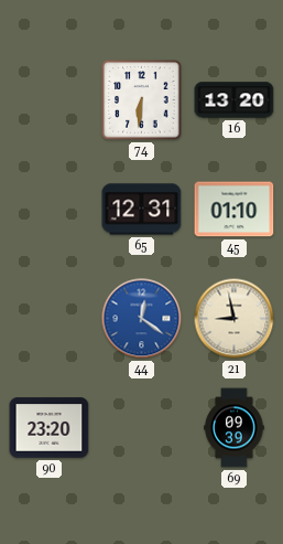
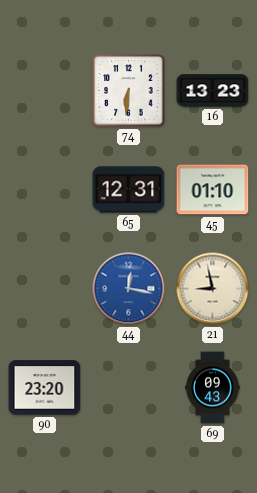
16: 13:20 -> 13:23
44: 12:21 -> 12:17
69: 09:39 -> 09:43
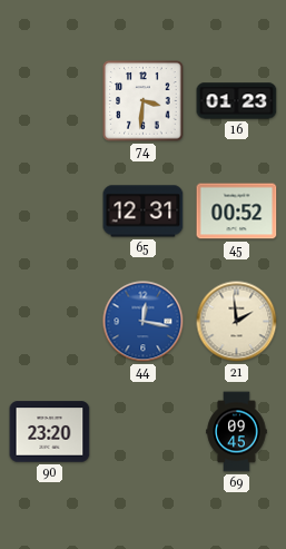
74: 6:31 -> 3:31
16: 13:23 -> 01:23
45: 01:10 -> 00:52
21: 8:58 -> 1:59
69: 09:43 -> 09:45
